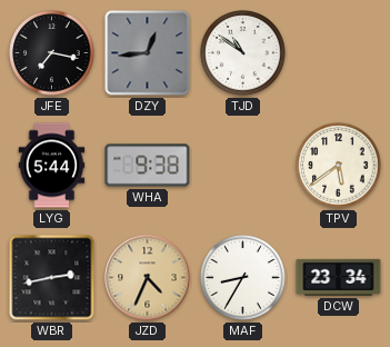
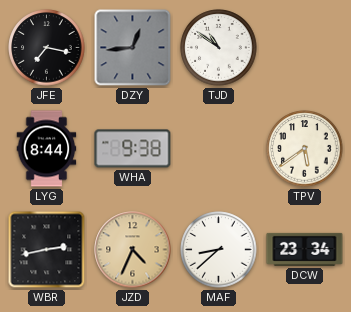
LYG: 5:44 -> 8:44
MAF: 8:35 -> 8:38
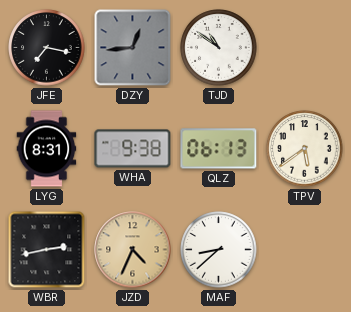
LYG: 8:44 -> 8:31
QLZ: none -> 06:13
DCW: 23:34 -> none
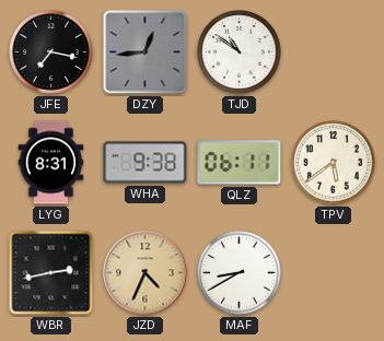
QLZ: 06:13 -> 06:11
MAF: 8:38 -> 8:40
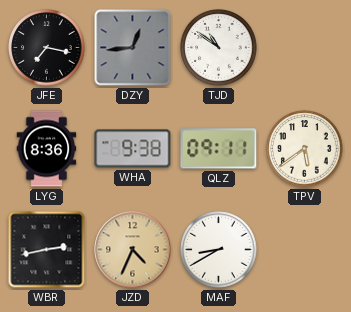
LYG: 8:31 -> 8:36
QLZ: 06:11 -> 09:11
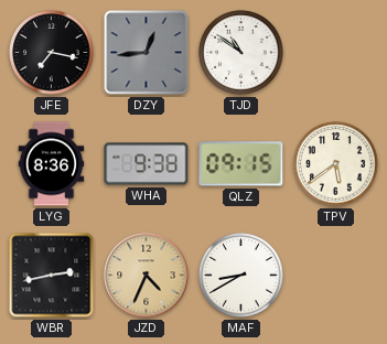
QLZ: 09:11 -> 09:15
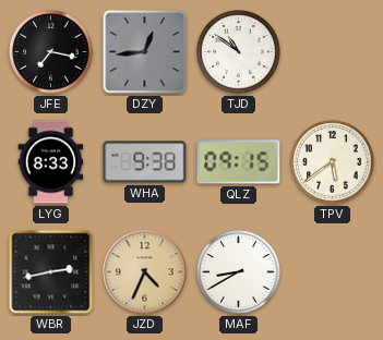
LYG: 8:36 -> 8:33
